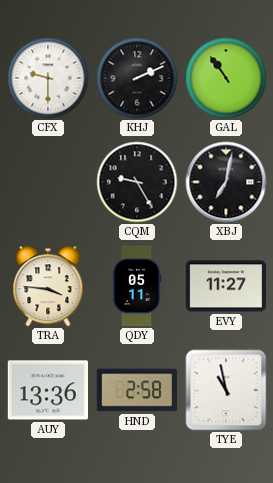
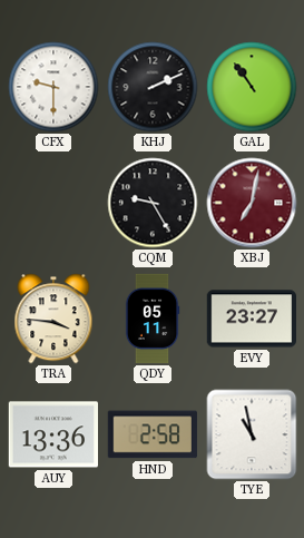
XBJ dial: black -> burgundy
EVY: 11:27 -> 23:27
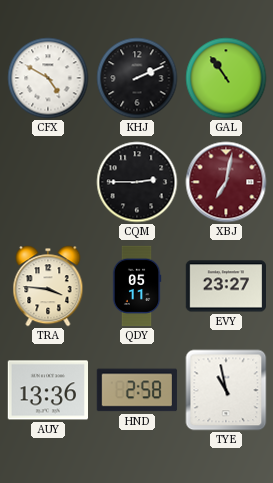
CFX: 9:30 -> 4:50
CQM: 9:25 -> 2:45
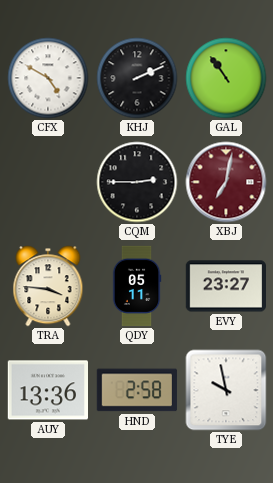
TYE: 10:58 -> 9:58
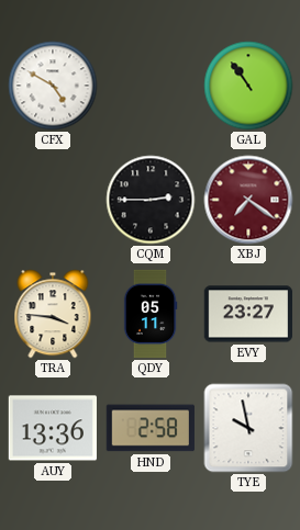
KHJ: 2:11 -> none
XBJ: 7:02 -> 7:21
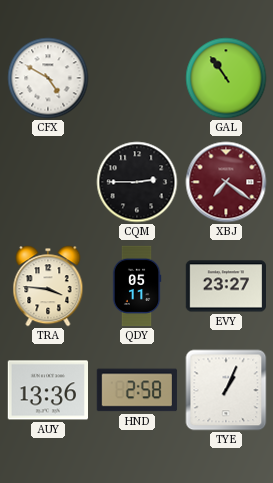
TYE: 9:58 -> 1:04
